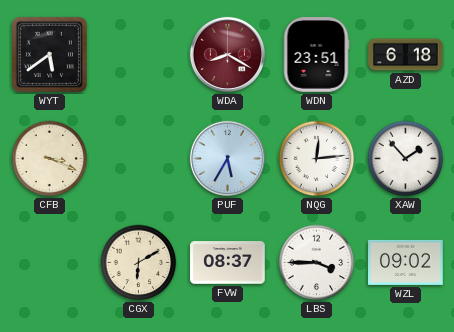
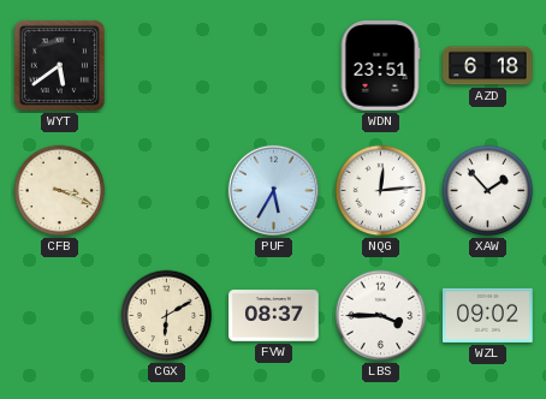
WDA: 8:20 -> none
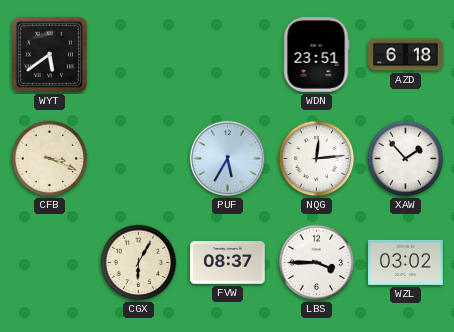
CGX: 6:10 -> 6:05
WZL: 09:02 -> 03:02
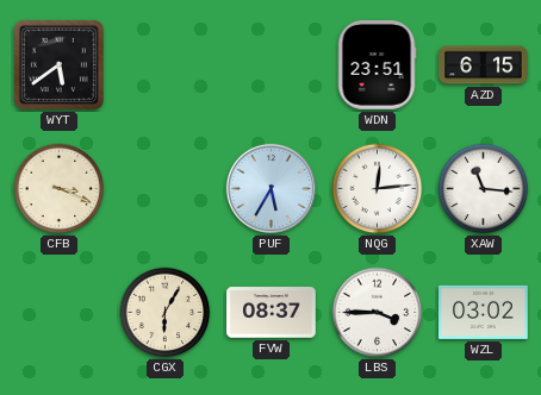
AZD: 6:18 -> 6:15
XAW: 1:53 -> 11:16
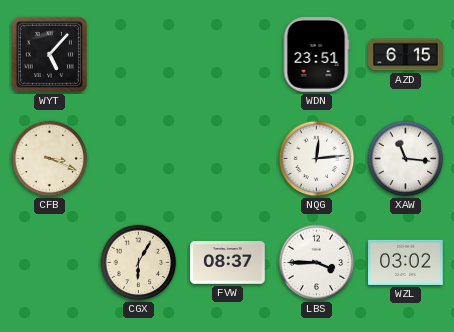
WYT: 5:39 -> 5:07
PUF: 5:35 -> none
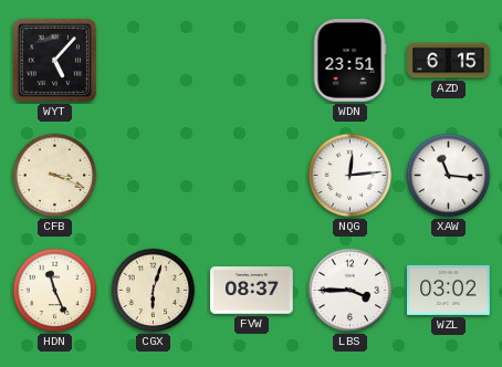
HDN: none -> 11:26
CGX: 6:05 -> 6:03
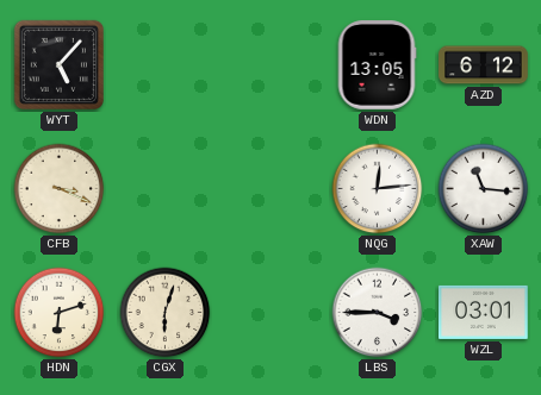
WDN: 23:51 -> 13:05
AZD: 6:15 -> 6:12
HDN: 11:26 -> 6:12
FVW: 08:37 -> none
WZL: 03:02 -> 03:01
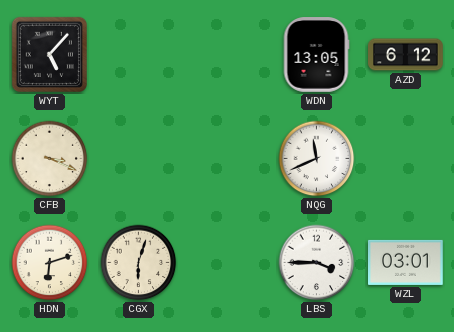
NQG: 12:14 -> 11:41
XAW: 11:16 -> none
